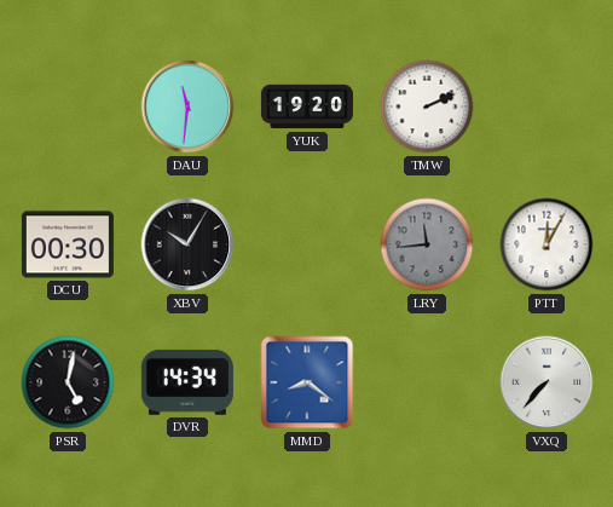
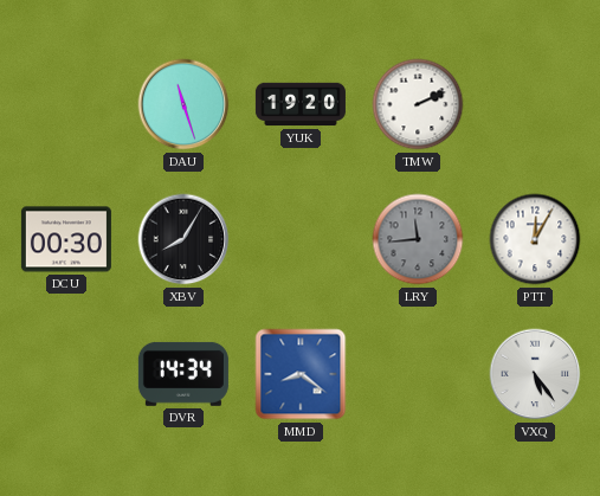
DAU: 11:31 -> 11:27
XBV: 10:05 -> 8:05
PSR: 5:02 -> none
VXQ: 7:37 -> 5:24
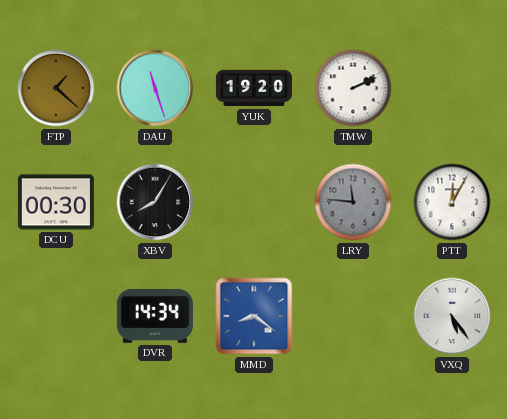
FTP: none -> 1:22
LRY: 11:44 -> 11:46
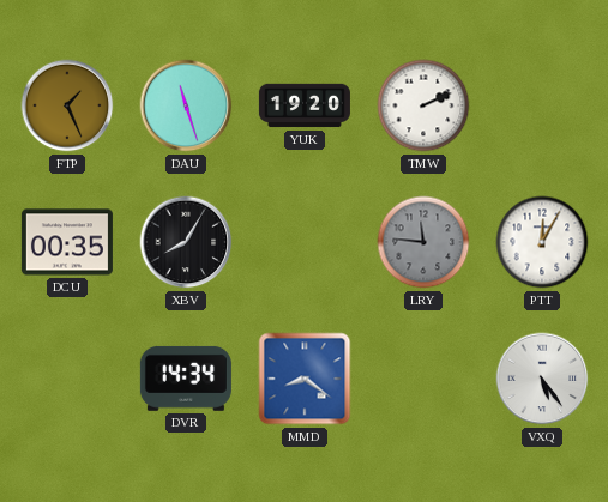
FTP: 1:22 -> 1:26
DCU: 00:30 -> 00:35
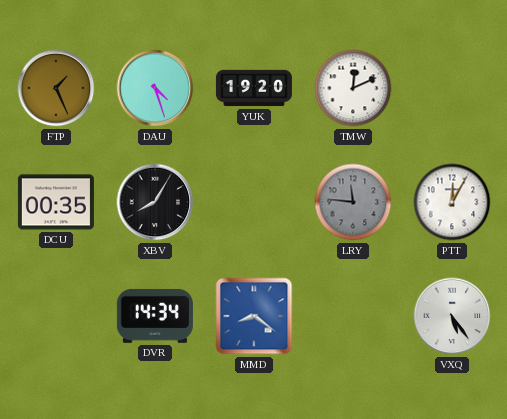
DAU: 11:27 -> 4:27
TMW: 2:11 -> 12:11
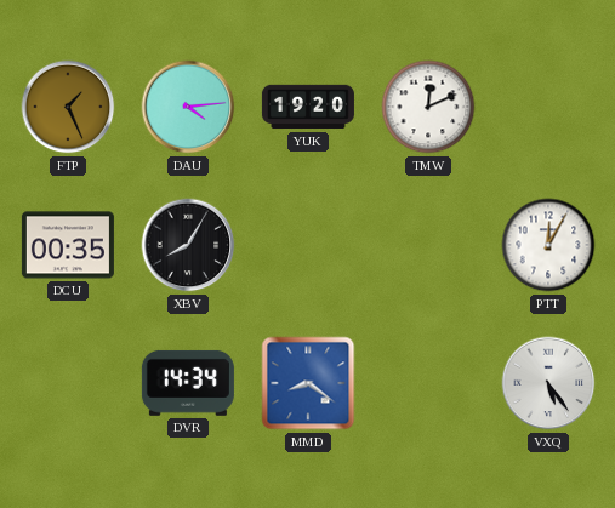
DAU: 4:27 -> 4:14
LRY: 11:46 -> none
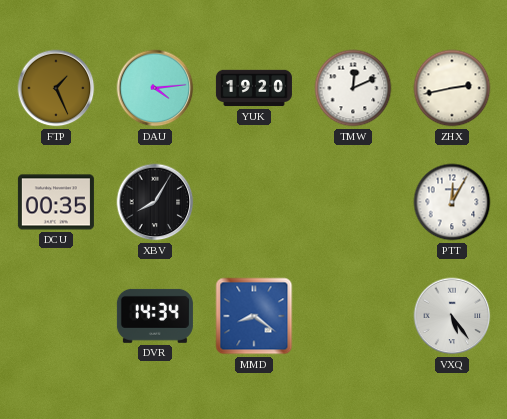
ZHX: none -> 2:43
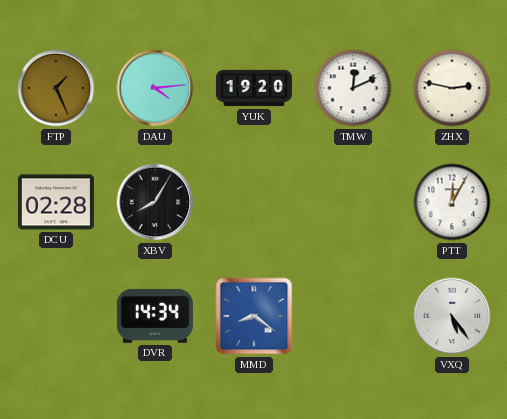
ZHX: 2:43 -> 2:47
DCU: 00:35 -> 02:28
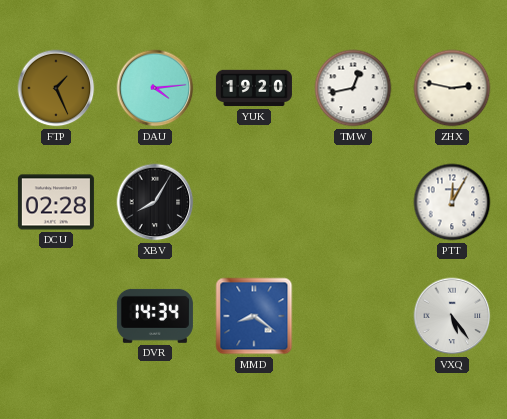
TMW: 12:11 -> 12:43
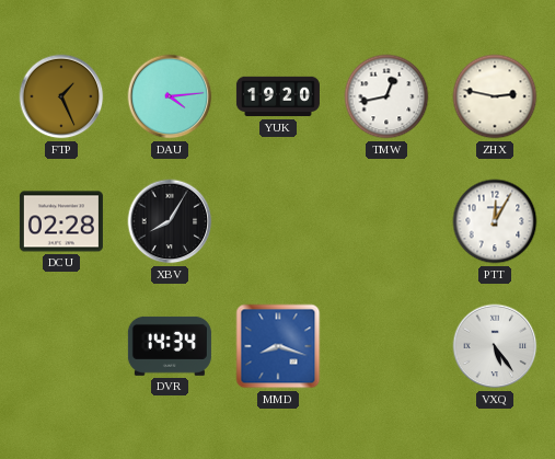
MMD: 8:21 -> 8:18
